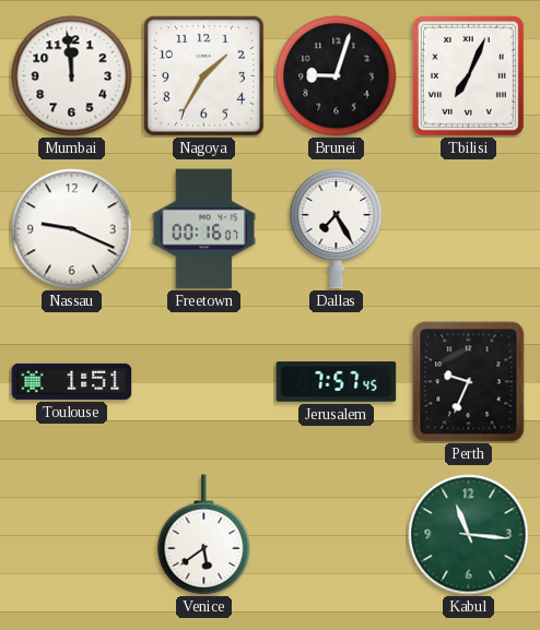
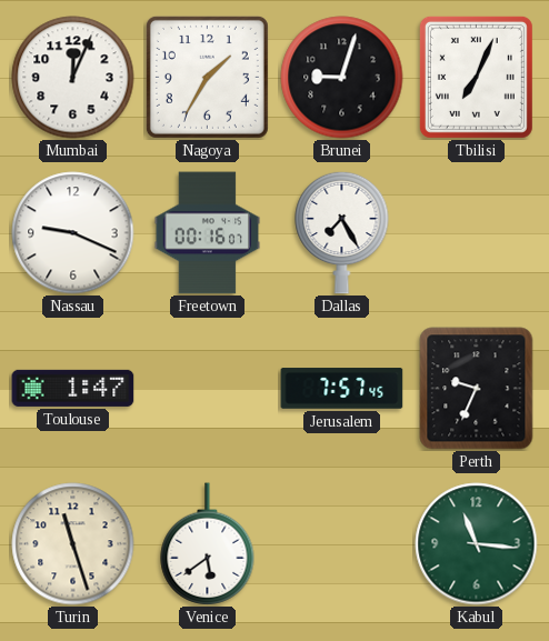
Mumbai: 11:59 -> 12:04
Toulouse: 1:51 -> 1:47
Turin: none -> 11:27
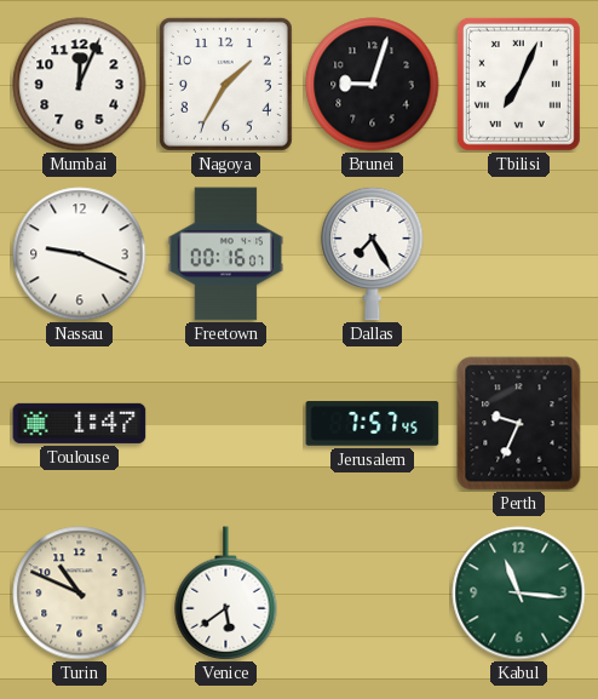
Turin: 11:27 -> 10:49
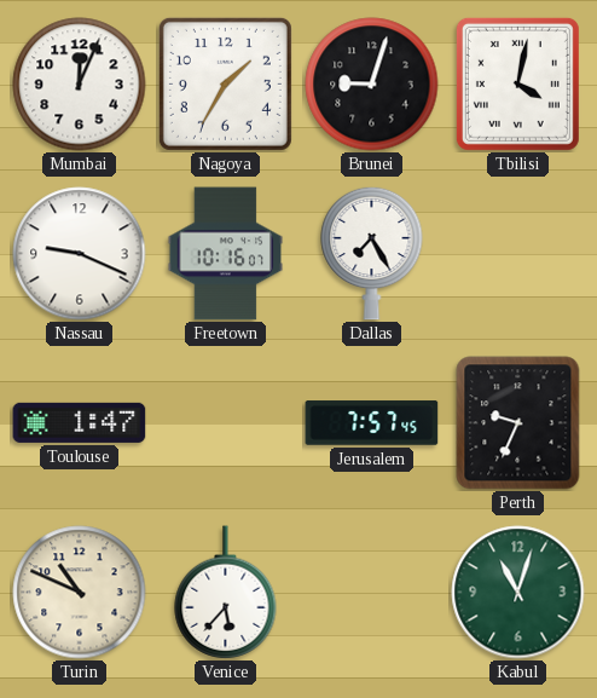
Tbilisi: 7:04 -> 4:02
Freetown: 00:16 -> 10:16
Venice: 5:39 -> 5:37
Kabul: 11:16 -> 11:03
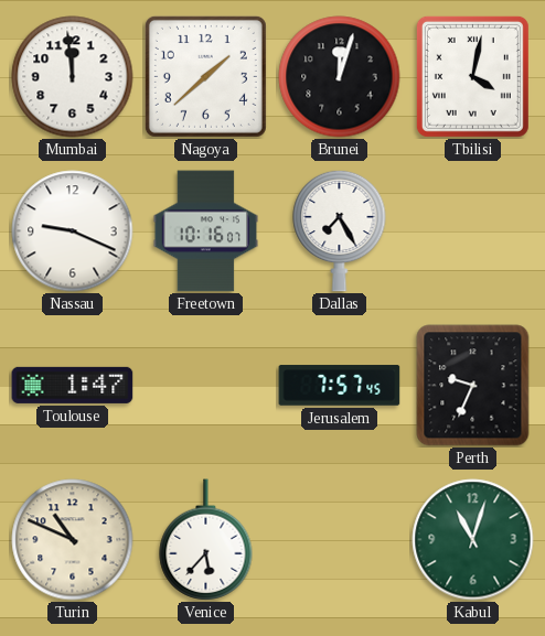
Mumbai: 12:04 -> 11:59
Nagoya: 1:35 -> 1:38
Brunei: 9:03 -> 12:03
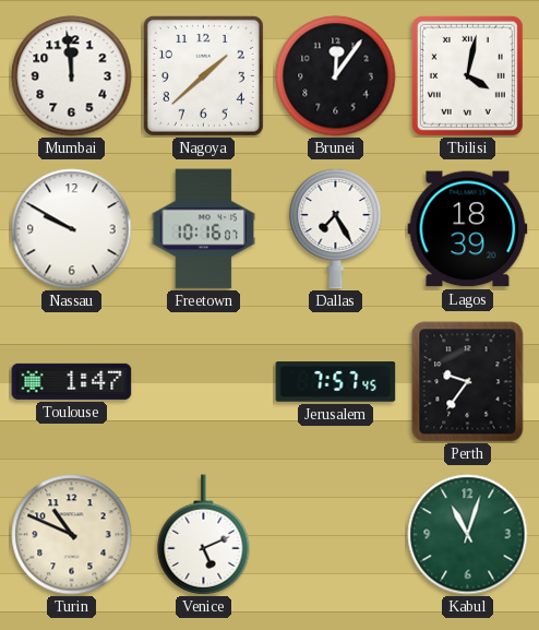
Brunei: 12:03 -> 12:06
Nassau: 9:19 -> 9:50
Lagos: none -> 18:39
Perth: 9:34 -> 9:36
Venice: 5:37 -> 5:11
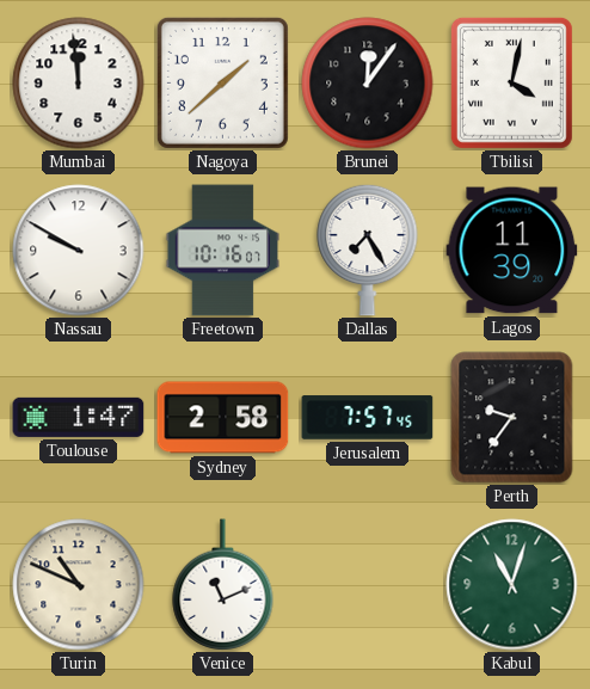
Lagos: 18:39 -> 11:39
Sydney: none -> 2:58
Venice: 5:11 -> 11:11
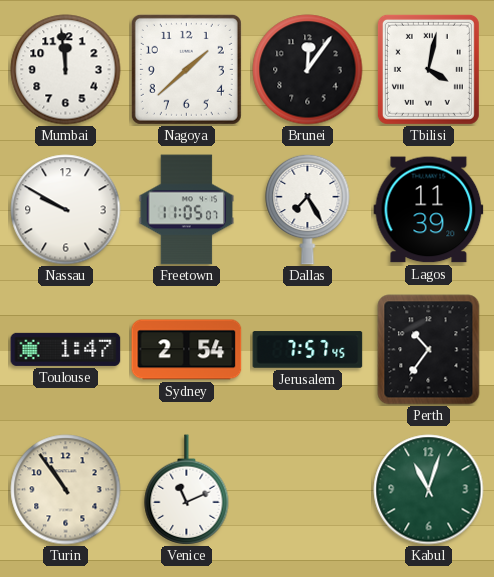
Freetown: 10:16 -> 11:05
Sydney: 2:58 -> 2:54
Perth: 9:36 -> 10:36
Turin: 10:49 -> 10:54
